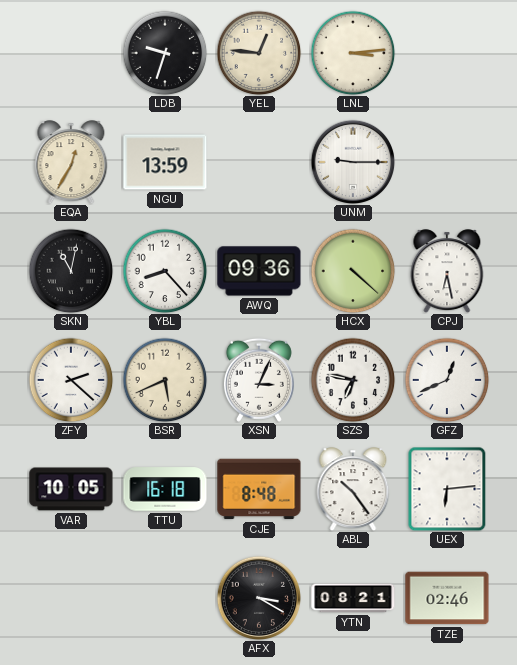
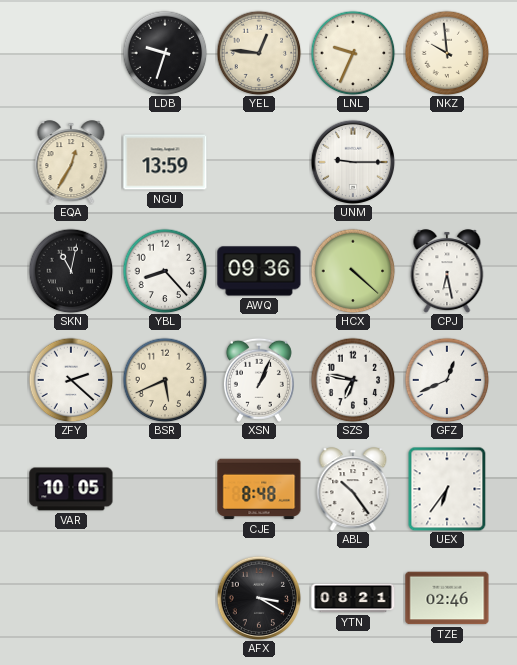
LNL: 3:14 -> 9:34
NKZ: none -> 9:59
XSN: 3:04 -> 1:04
TTU: 16:18 -> none
UEX: 6:14 -> 6:36
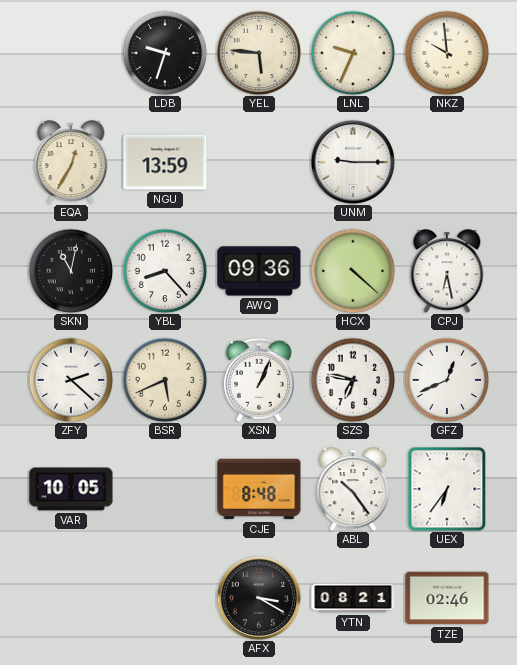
YEL: 12:46 -> 5:46
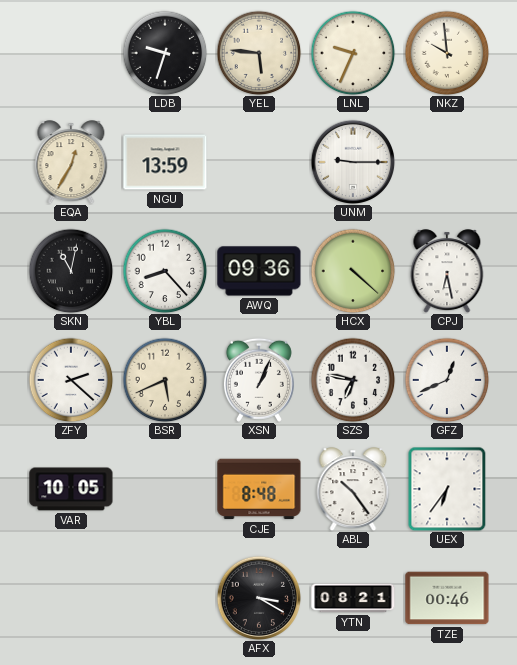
TZE: 02:46 -> 00:46
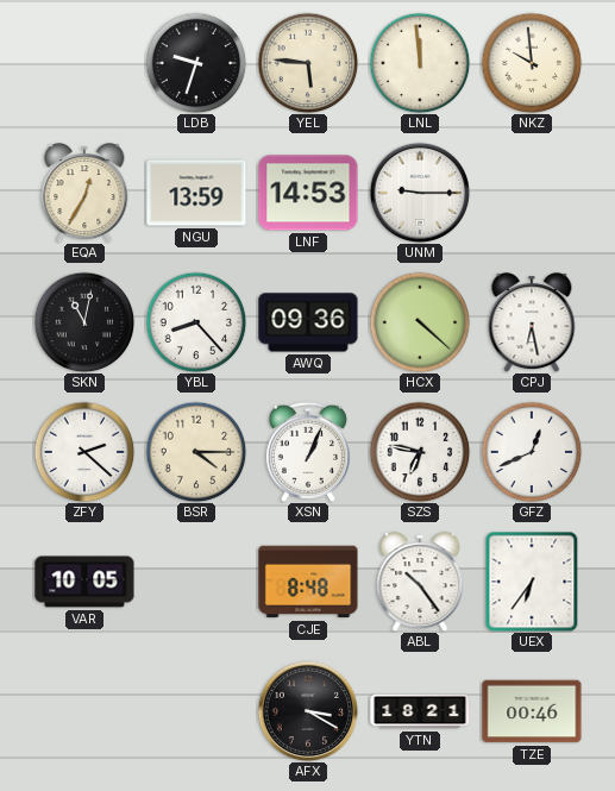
LNL: 9:34 -> 11:59
LNF: none -> 14:53
BSR: 5:41 -> 4:15
YTN: 08:21 -> 18:21
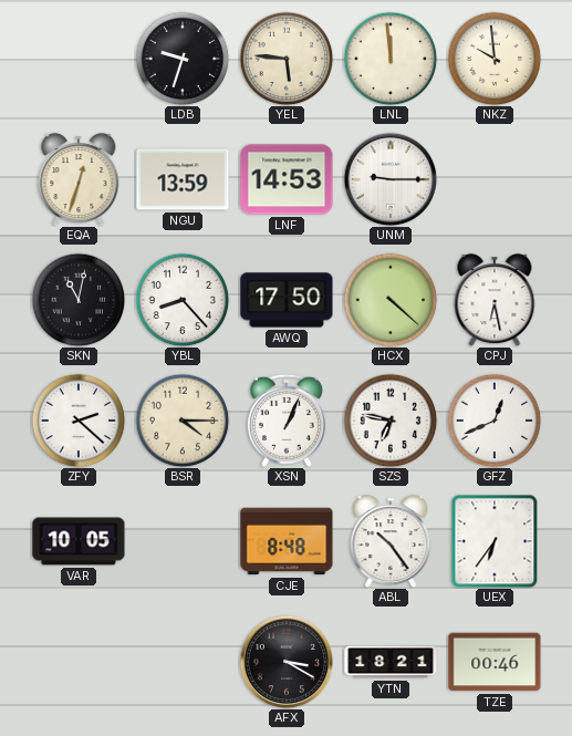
EQA: 12:35 -> 12:33
AWQ: 09:36 -> 17:50
